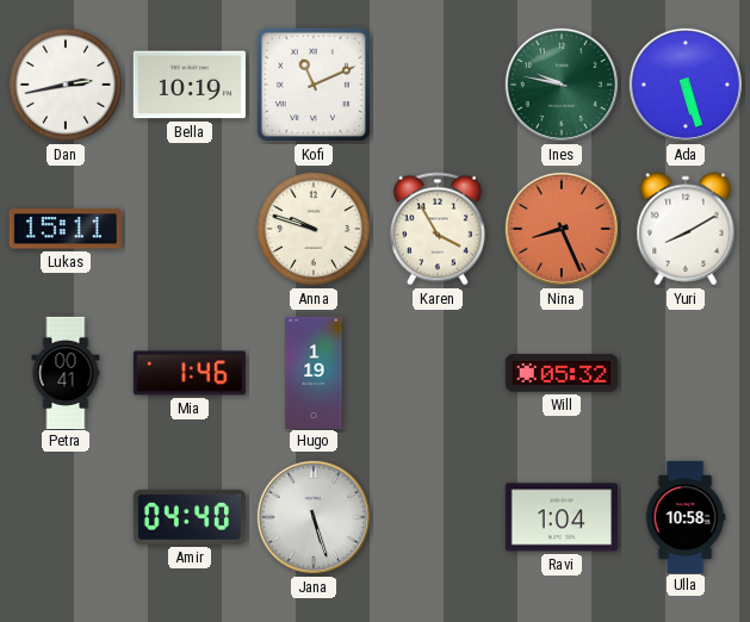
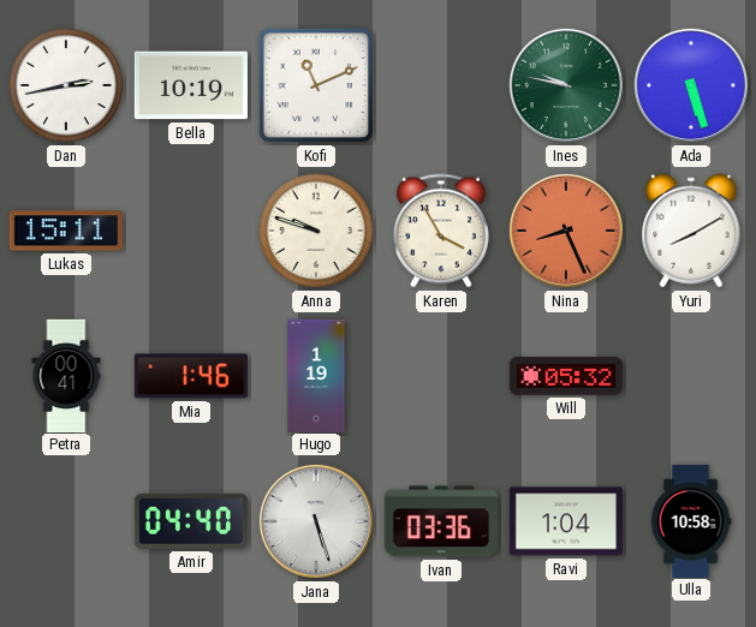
Ivan: none -> 03:36
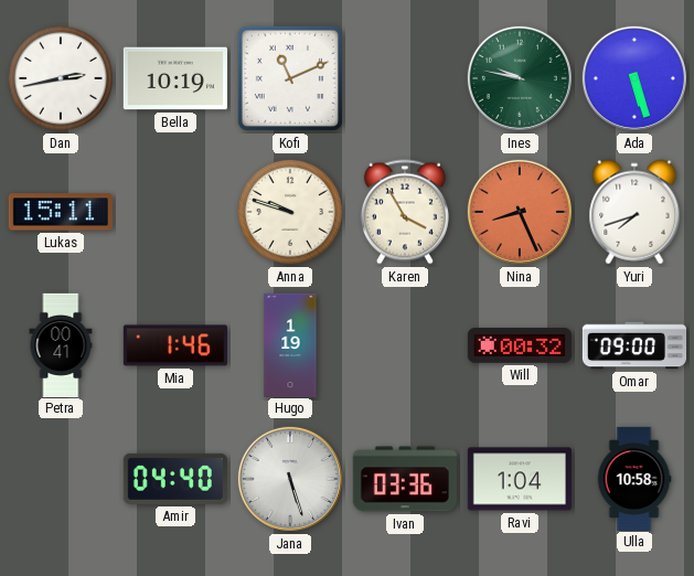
Yuri: 8:10 -> 7:42
Will: 05:32 -> 00:32
Omar: none -> 09:00
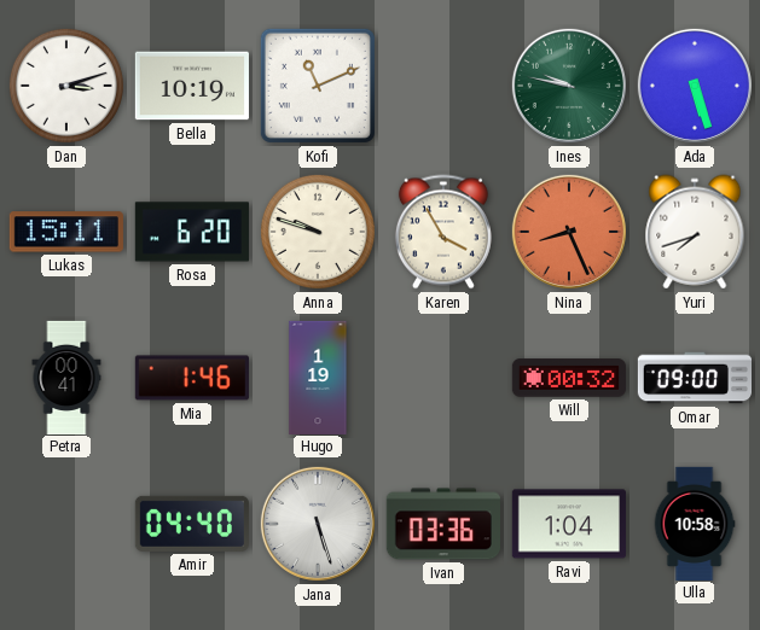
Dan: 2:43 -> 3:12
Rosa: none -> 6:20
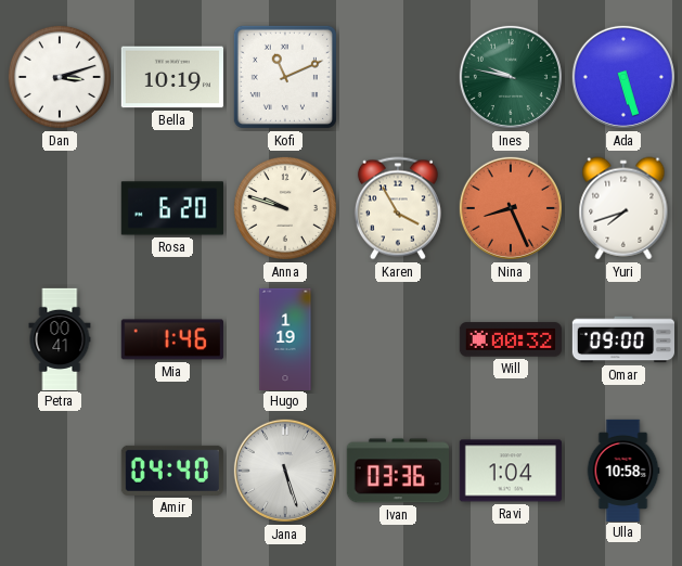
Lukas: 15:11 -> none
